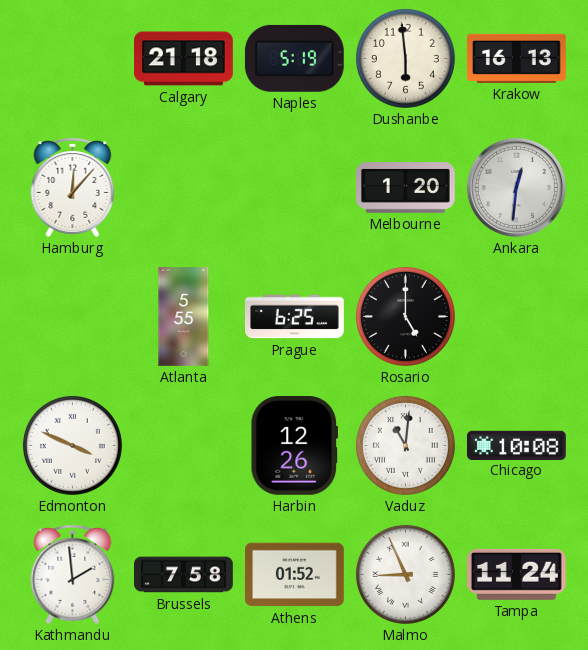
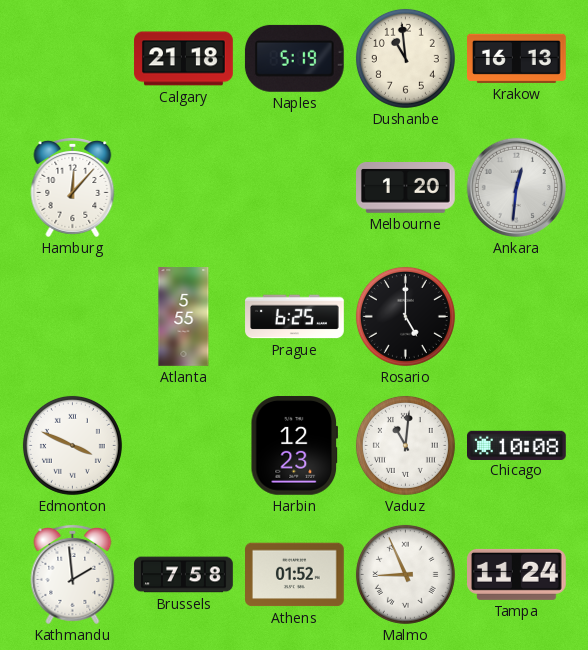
Dushanbe: 5:59 -> 10:59
Harbin: 12:26 -> 12:23
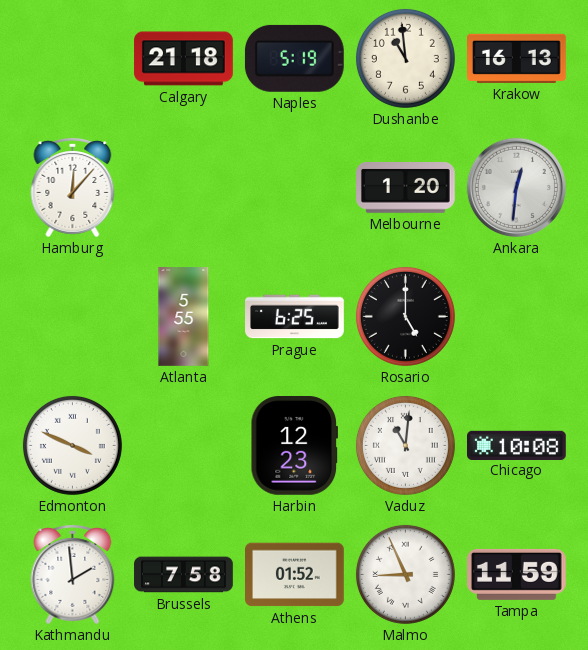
Tampa: 11:24 -> 11:59
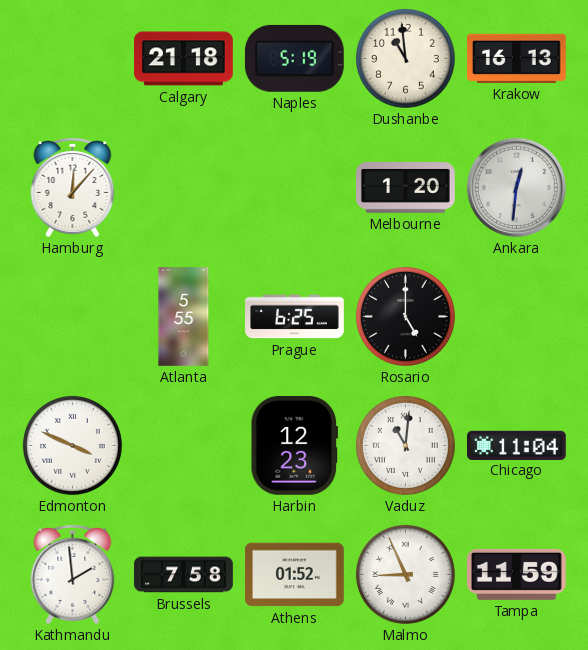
Chicago: 10:08 -> 11:04
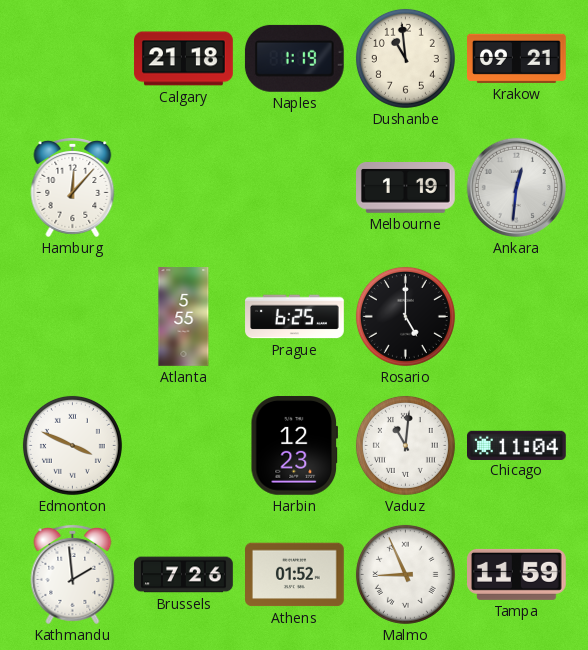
Naples: 5:19 -> 1:19
Krakow: 16:13 -> 09:21
Melbourne: 1:20 -> 1:19
Brussels: 7:58 -> 7:26
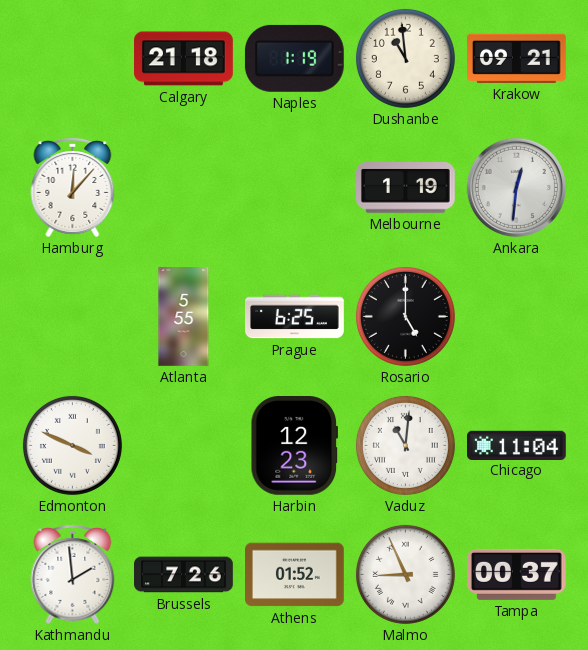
Tampa: 11:59 -> 00:37
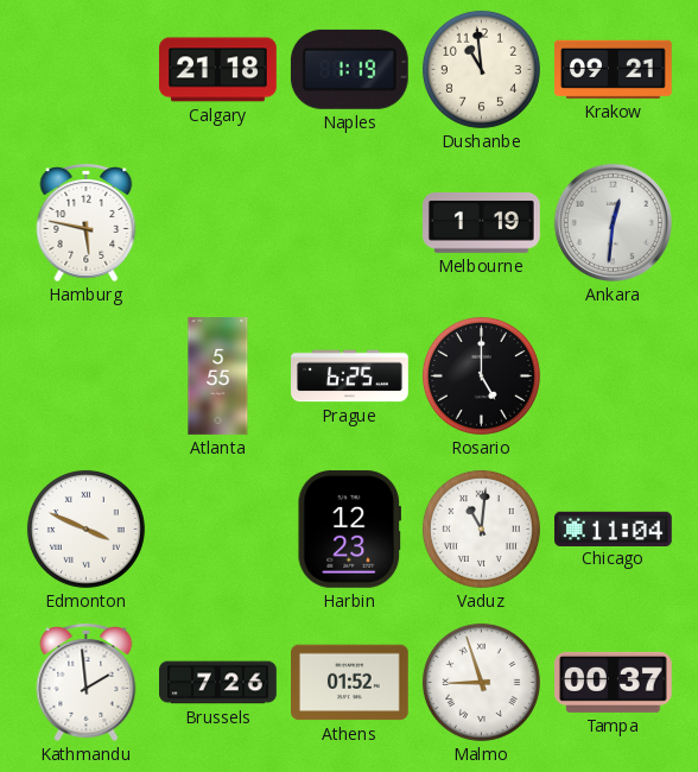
Hamburg: 12:07 -> 5:47
Malmo: 8:56 -> 8:57
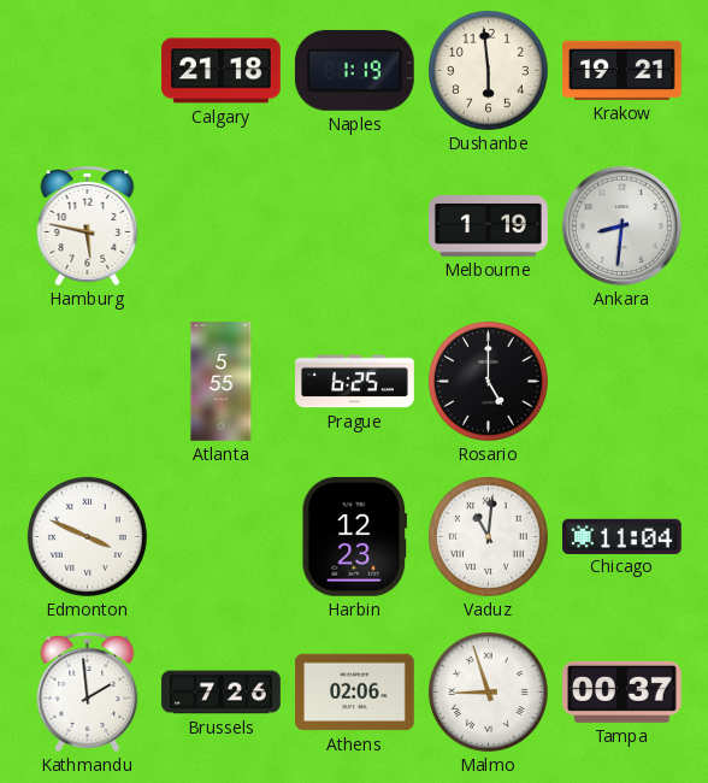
Dushanbe: 10:59 -> 5:59
Krakow: 09:21 -> 19:21
Ankara: 12:31 -> 8:31
Athens: 01:52 -> 02:06
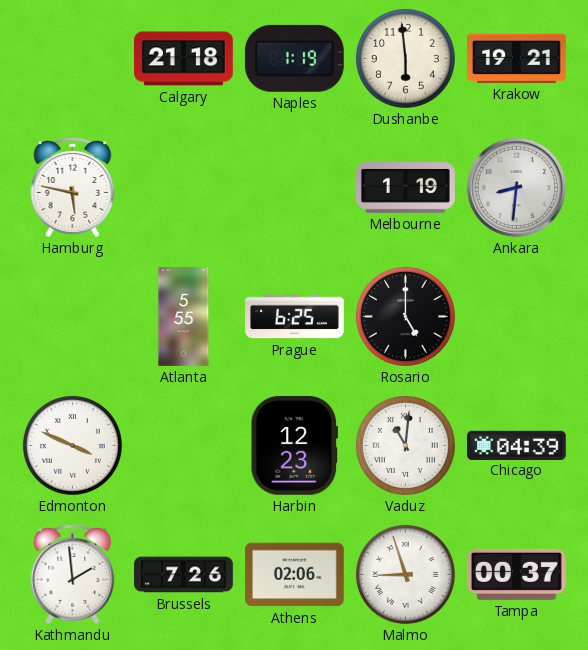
Chicago: 11:04 -> 04:39
